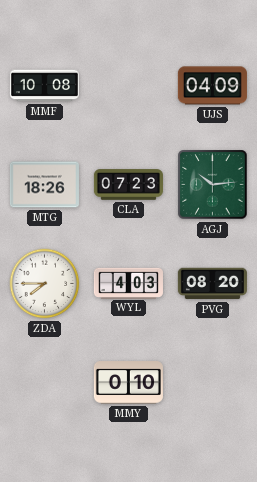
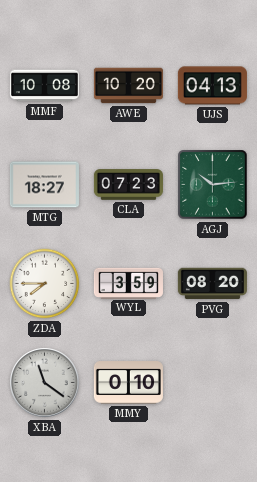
AWE: none -> 10:20
UJS: 04:09 -> 04:13
MTG: 18:26 -> 18:27
WYL: 4:03 -> 3:59
XBA: none -> 11:21
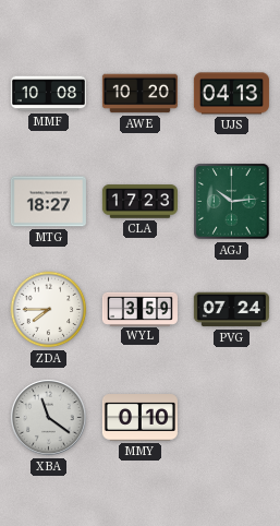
CLA: 07:23 -> 17:23
PVG: 08:20 -> 07:24
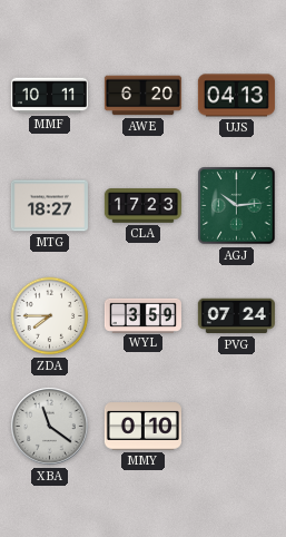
MMF: 10:08 -> 10:11
AWE: 10:20 -> 6:20
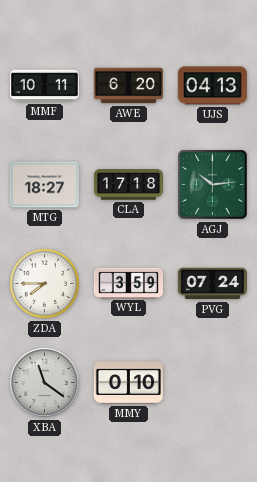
CLA: 17:23 -> 17:18
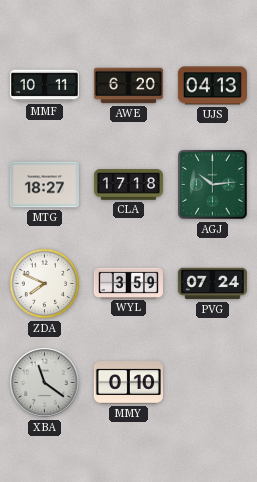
ZDA: 7:45 -> 7:49
